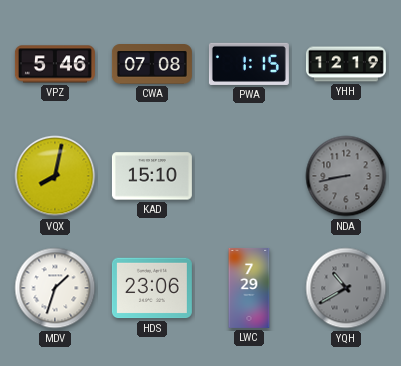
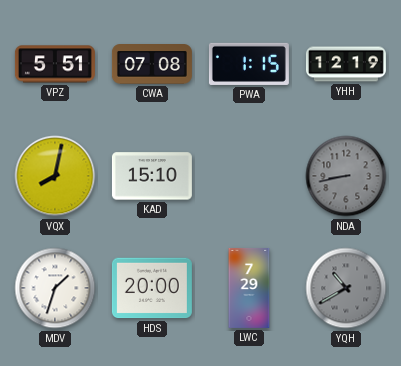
VPZ: 5:46 -> 5:51
HDS: 23:06 -> 20:00
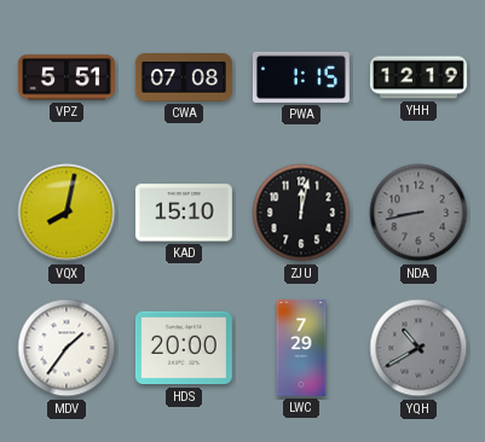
ZJU: none -> 12:02
MDV: 1:33 -> 1:36
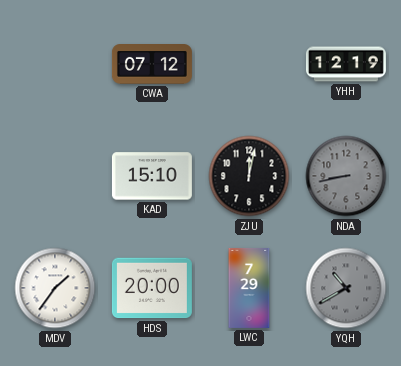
VPZ: 5:51 -> none
CWA: 07:08 -> 07:12
PWA: 1:15 -> none
VQX: 8:02 -> none
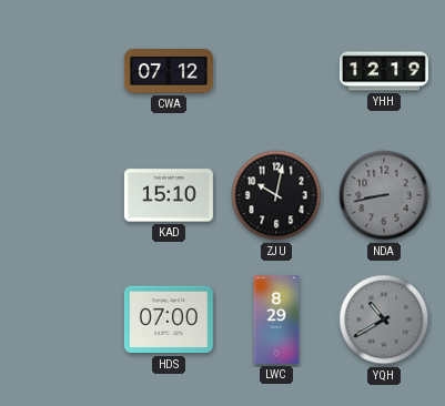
ZJU: 12:02 -> 10:02
MDV: 1:36 -> none
HDS: 20:00 -> 07:00
LWC: 7:29 -> 8:29
